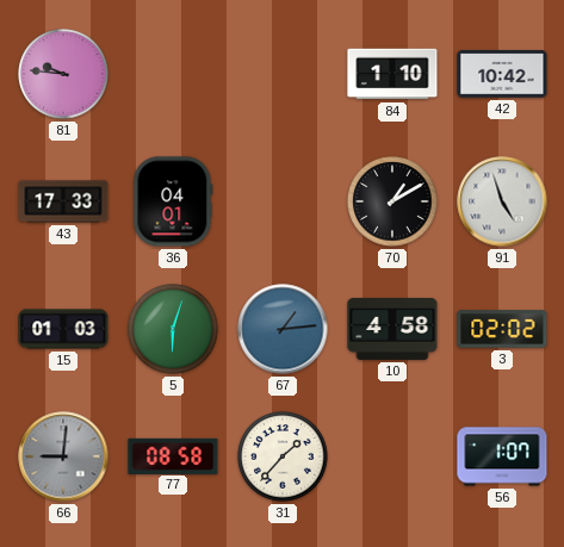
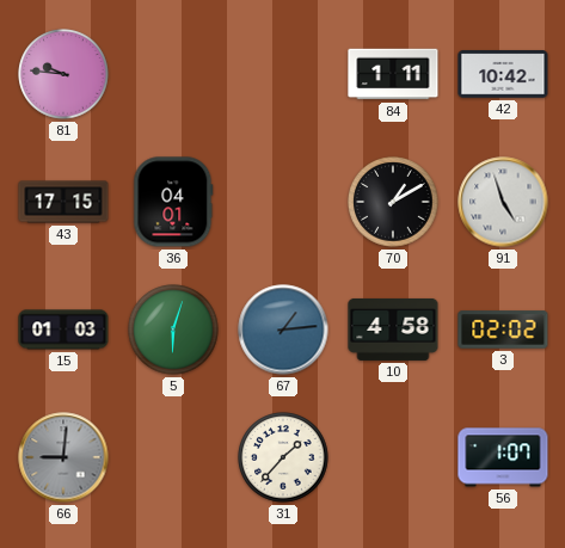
84: 1:10 -> 1:11
43: 17:33 -> 17:15
77: 08:58 -> none
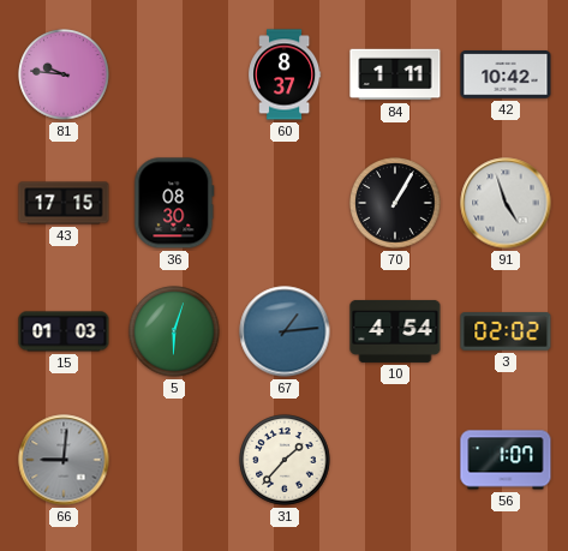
60: none -> 8:37
36: 04:01 -> 08:30
70: 1:10 -> 1:05
10: 4:58 -> 4:54
